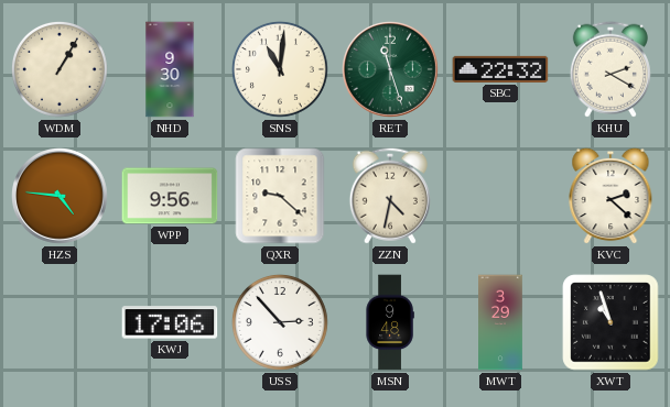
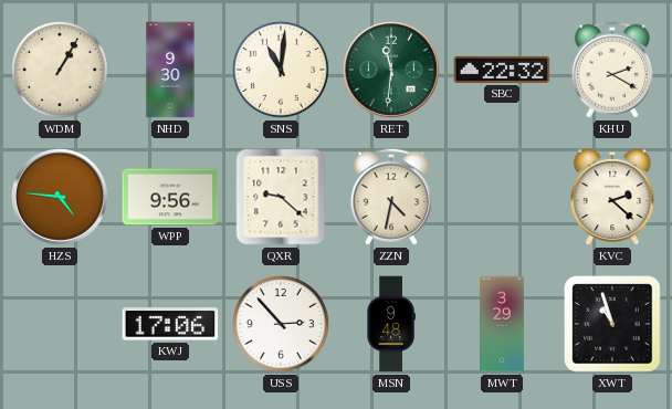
RET: 11:27 -> 11:31
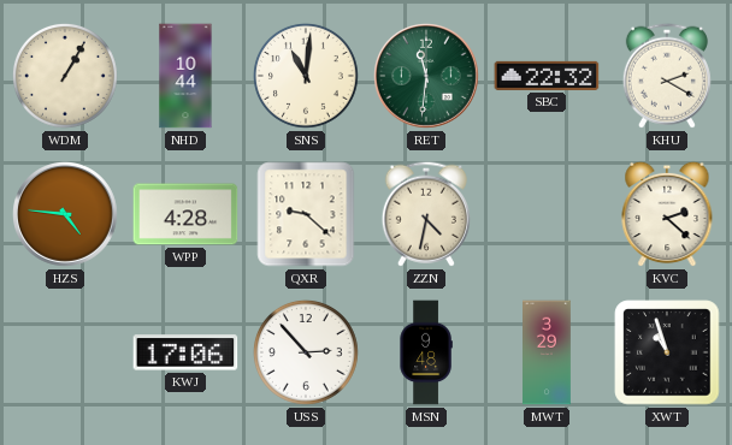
NHD: 9:30 -> 10:44
WPP: 9:56 -> 4:28
